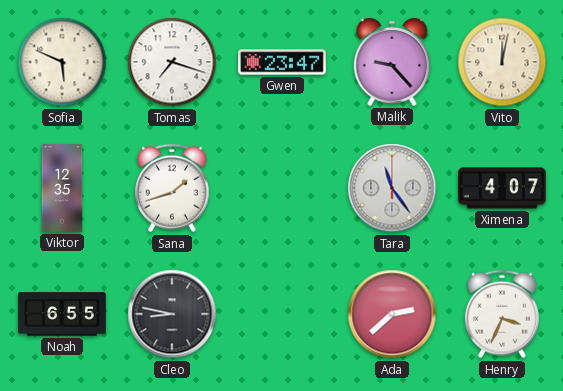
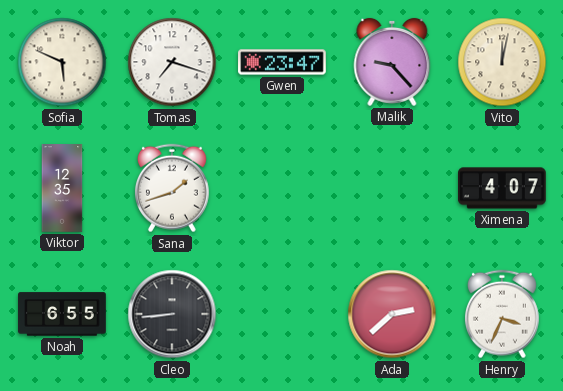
Tara: 11:24 -> none
Cleo: 8:47 -> 8:44
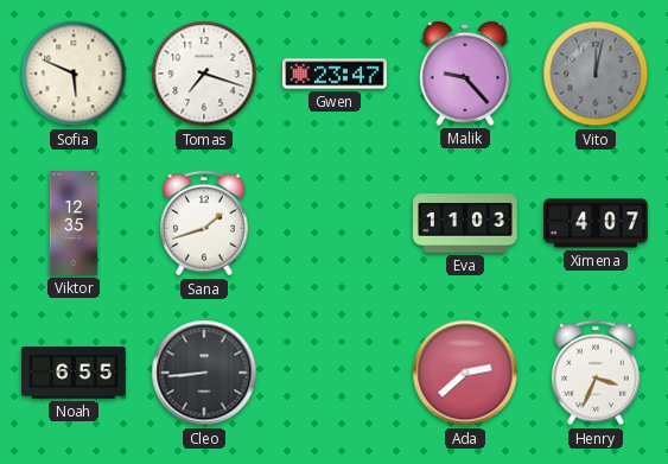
Vito dial: cream -> grey
Eva: none -> 11:03
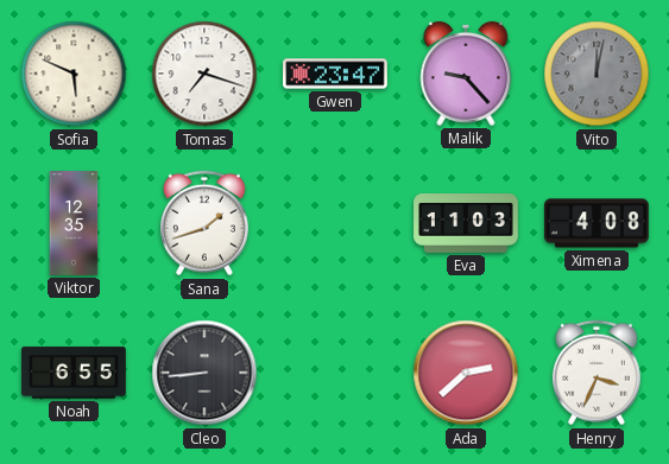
Ximena: 4:07 -> 4:08
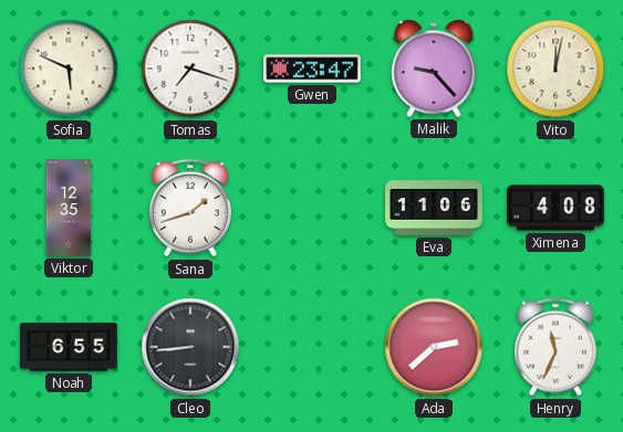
Vito dial: grey -> cream
Eva: 11:03 -> 11:06
Henry: 3:34 -> 11:34
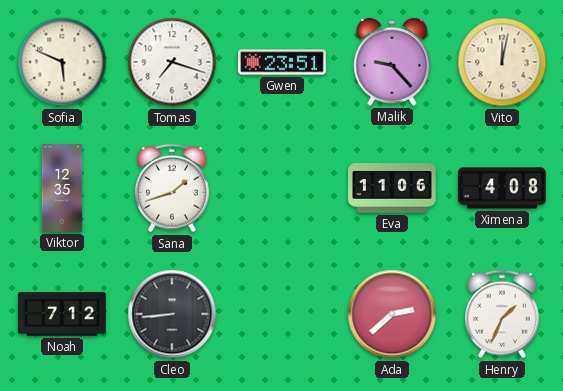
Gwen: 23:47 -> 23:51
Noah: 6:55 -> 7:12
Henry: 11:34 -> 1:34
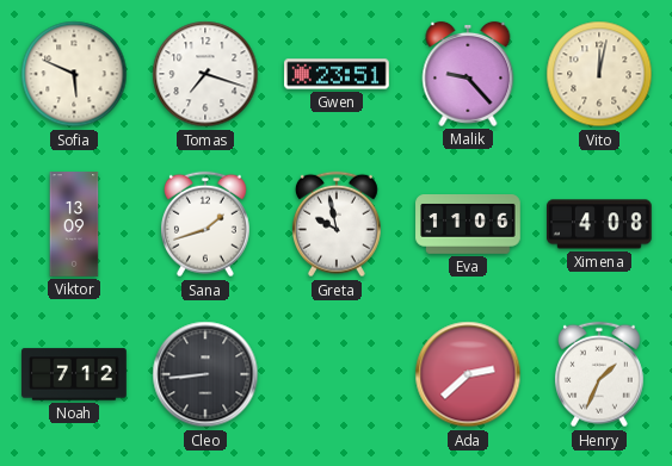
Viktor: 12:35 -> 13:09
Greta: none -> 9:58
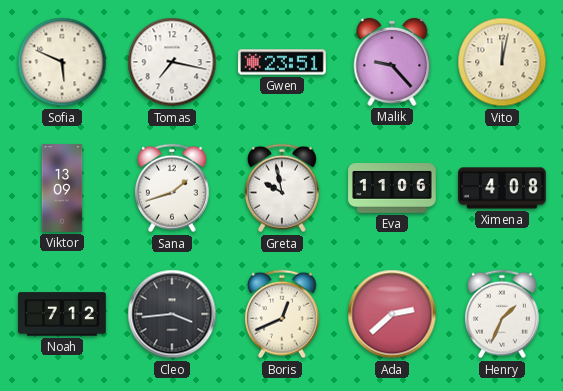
Tomas: 7:18 -> 7:17
Cleo: 8:44 -> 3:44
Boris: none -> 12:41
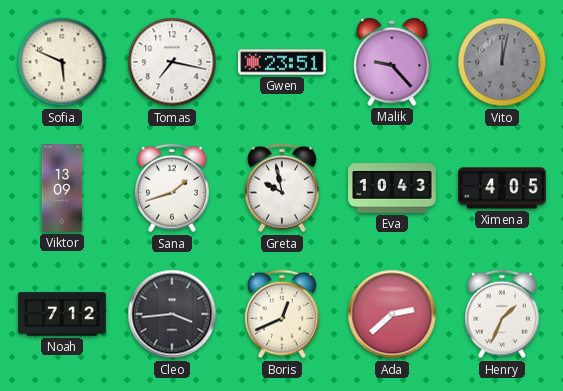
Vito dial: cream -> grey
Eva: 11:06 -> 10:43
Ximena: 4:08 -> 4:05
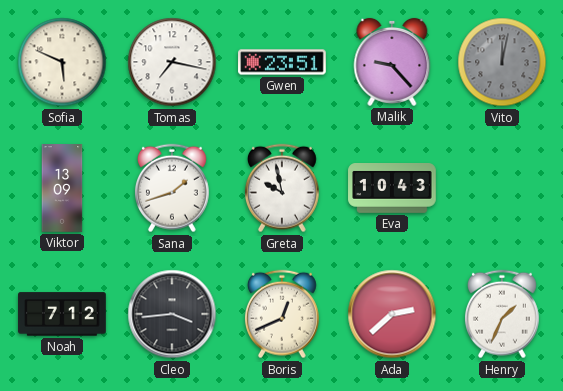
Ximena: 4:05 -> none
